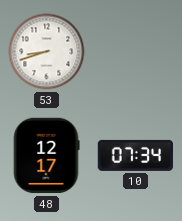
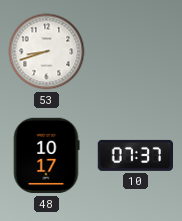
48: 12:17 -> 10:17
10: 07:34 -> 07:37
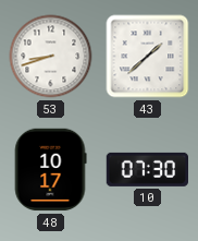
43: none -> 1:38
10: 07:37 -> 07:30
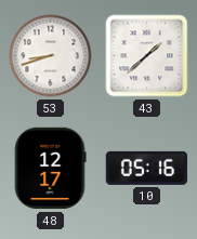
48: 10:17 -> 12:17
10: 07:30 -> 05:16
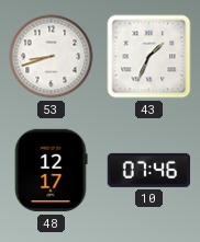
43: 1:38 -> 1:34
10: 05:16 -> 07:46
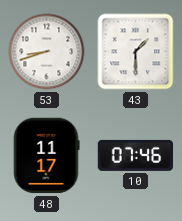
43: 1:34 -> 1:30
48: 12:17 -> 11:17
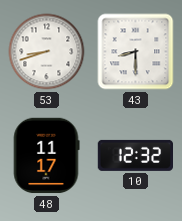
43: 1:30 -> 8:30
10: 07:46 -> 12:32
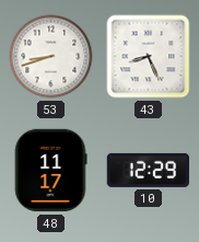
43: 8:30 -> 8:26
10: 12:32 -> 12:29
